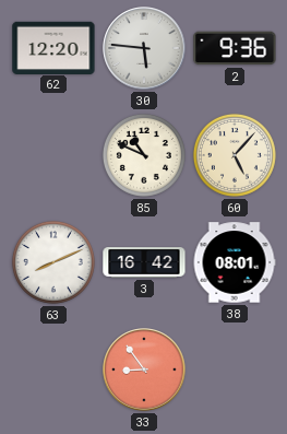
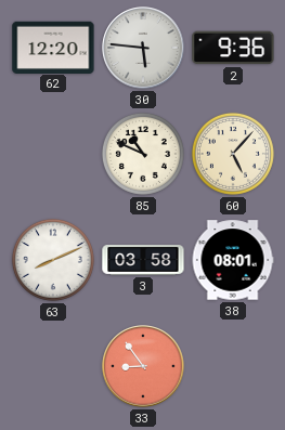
3: 16:42 -> 03:58
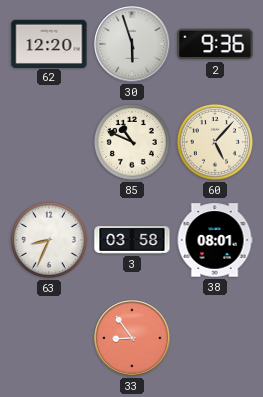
30: 5:46 -> 5:57
63: 8:11 -> 8:34
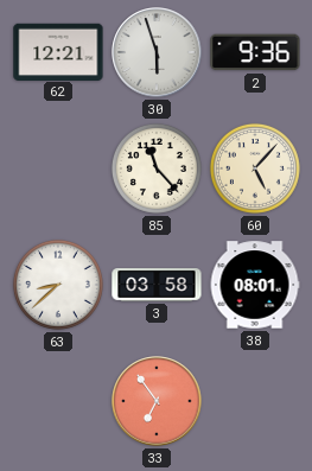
62: 12:20 -> 12:21
85: 10:49 -> 11:23
63: 8:34 -> 8:38
33: 8:54 -> 6:54
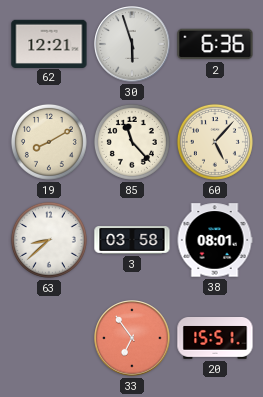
2: 9:36 -> 6:36
19: none -> 8:10
20: none -> 15:51
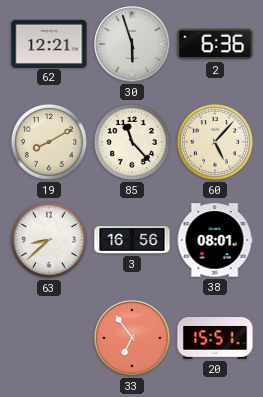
3: 03:58 -> 16:56
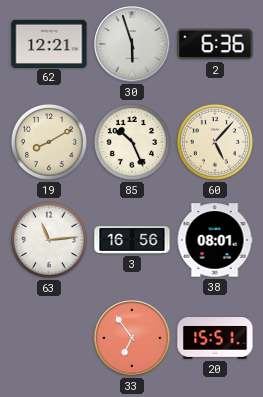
85: 11:23 -> 10:26
63: 8:38 -> 11:14
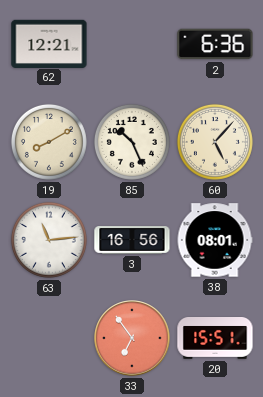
30: 5:57 -> none
